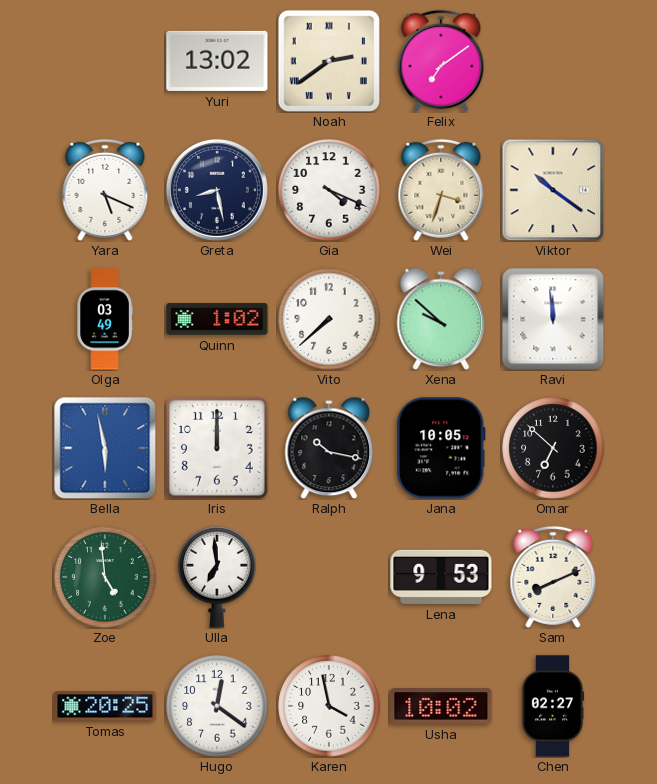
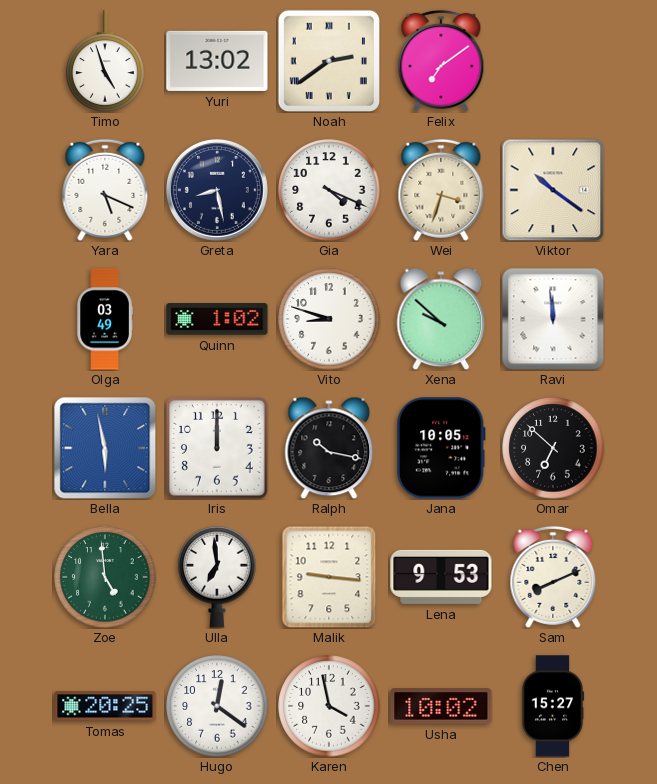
Timo: none -> 4:57
Vito: 7:38 -> 8:48
Malik: none -> 9:16
Chen: 02:27 -> 15:27
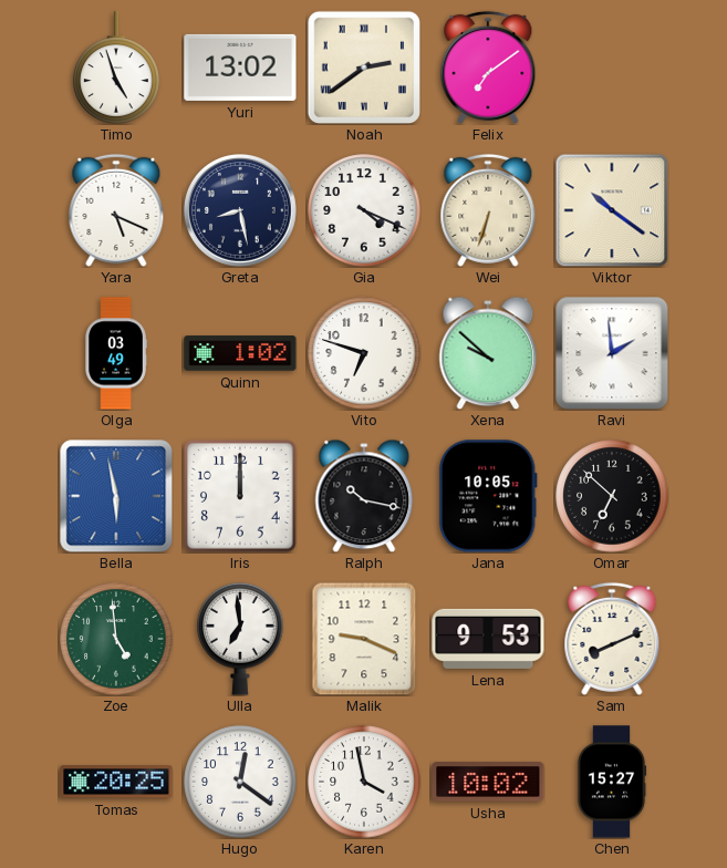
Wei: 3:33 -> 6:33
Vito: 8:48 -> 6:48
Ravi: 11:59 -> 1:59
Malik: 9:16 -> 9:19
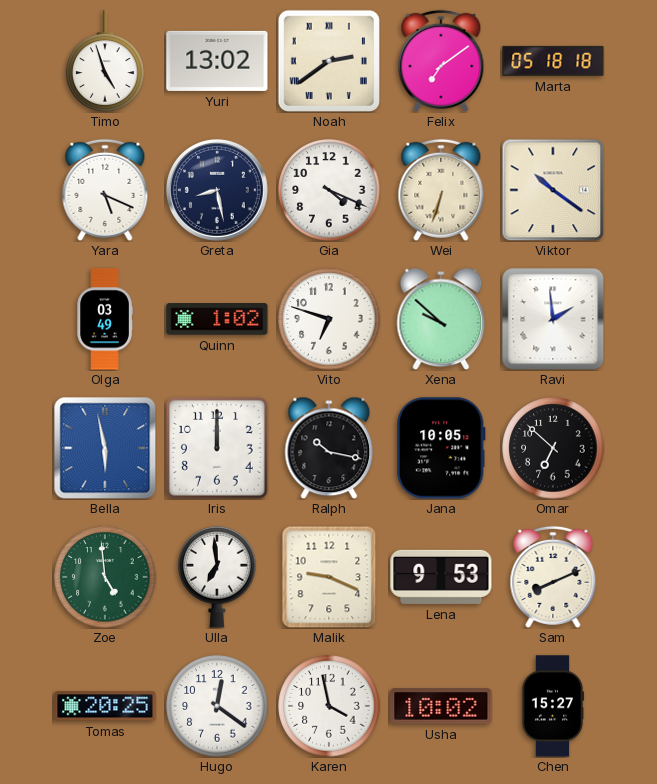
Marta: none -> 05:18
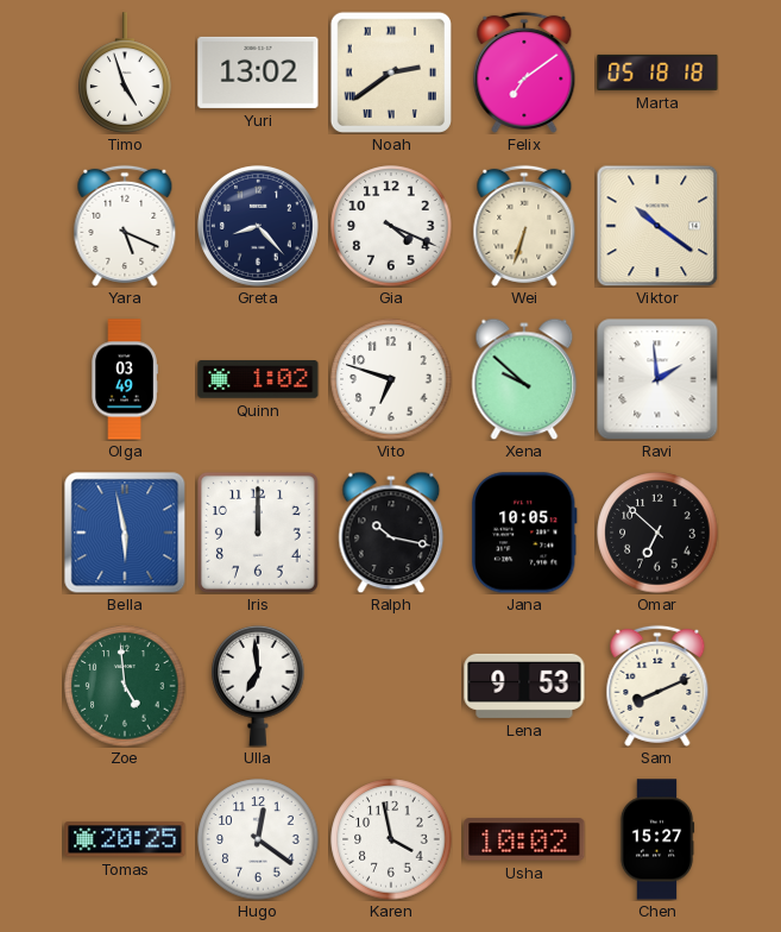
Greta: 8:28 -> 8:23
Malik: 9:19 -> none
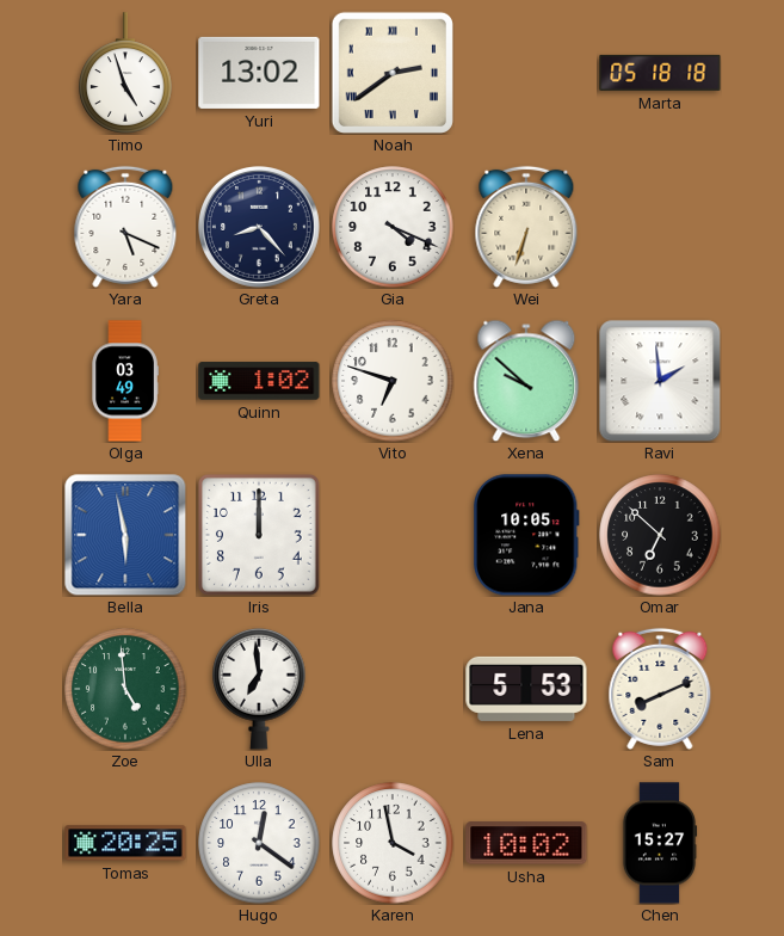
Felix: 7:09 -> none
Viktor: 10:21 -> none
Ralph: 10:17 -> none
Lena: 9:53 -> 5:53
